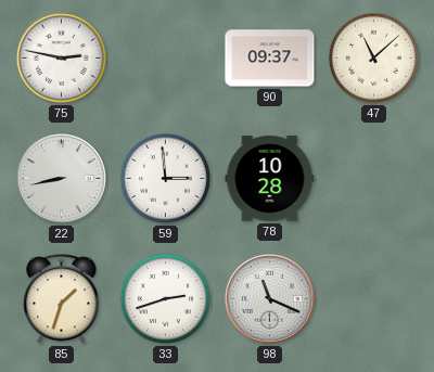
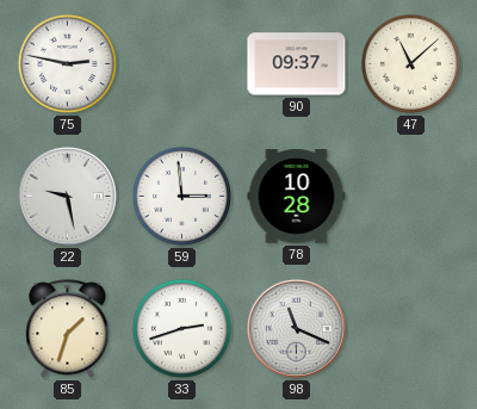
22: 8:43 -> 9:28
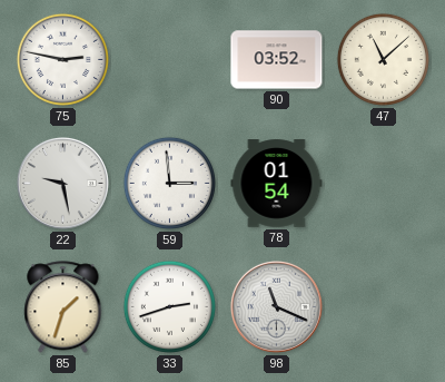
90: 09:37 -> 03:52
78: 10:28 -> 01:54
